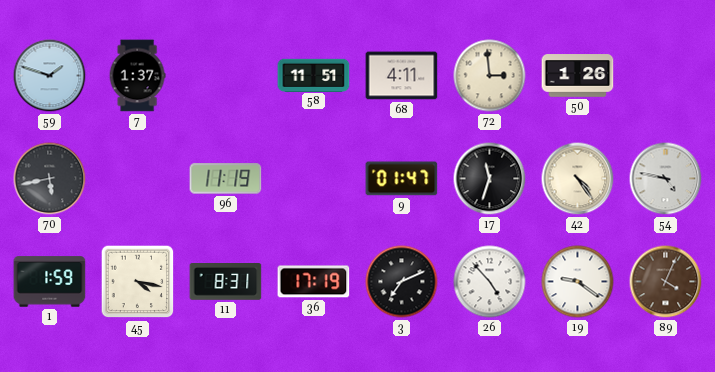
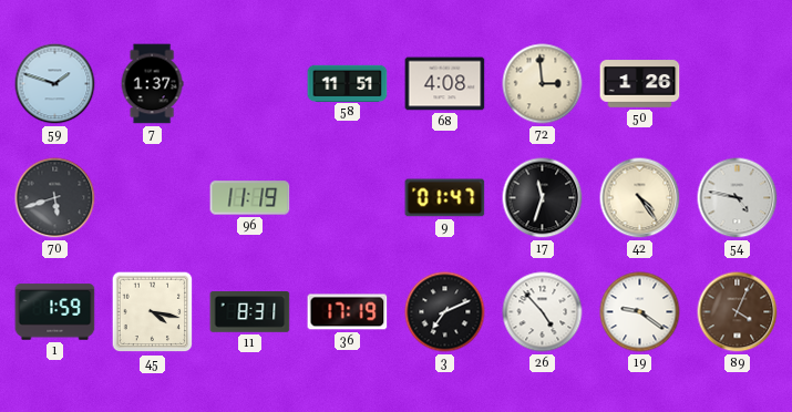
68: 4:11 -> 4:08
70: 5:43 -> 5:42
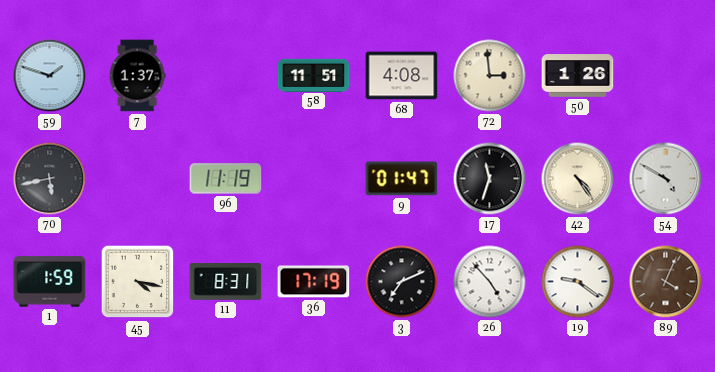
70: 5:42 -> 5:43
54: 4:47 -> 4:50
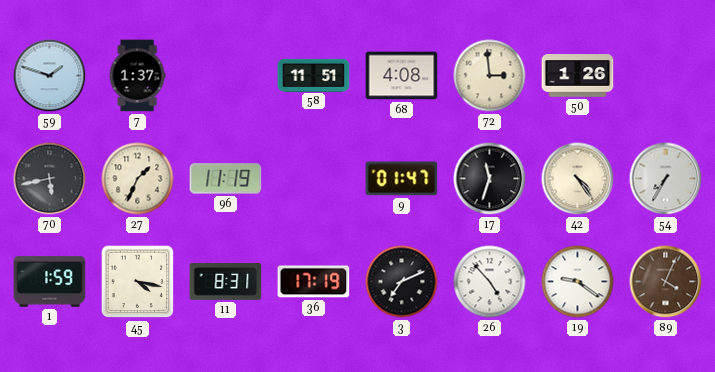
27: none -> 1:34
54: 4:50 -> 7:35
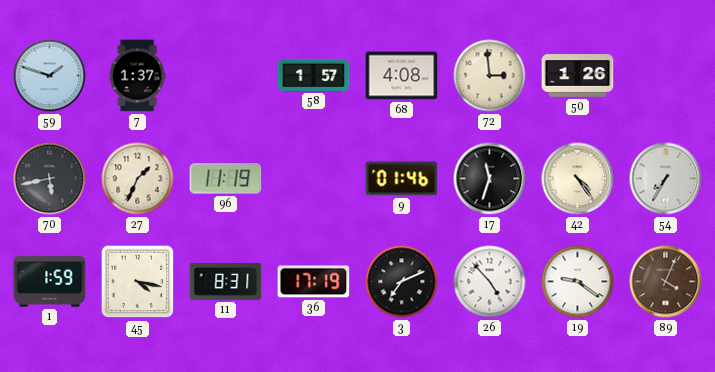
58: 11:51 -> 1:57
9: 01:47 -> 01:46
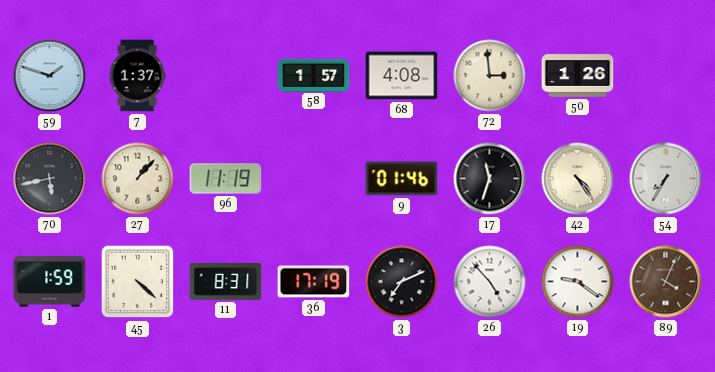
27: 1:34 -> 1:07
45: 4:17 -> 4:22
